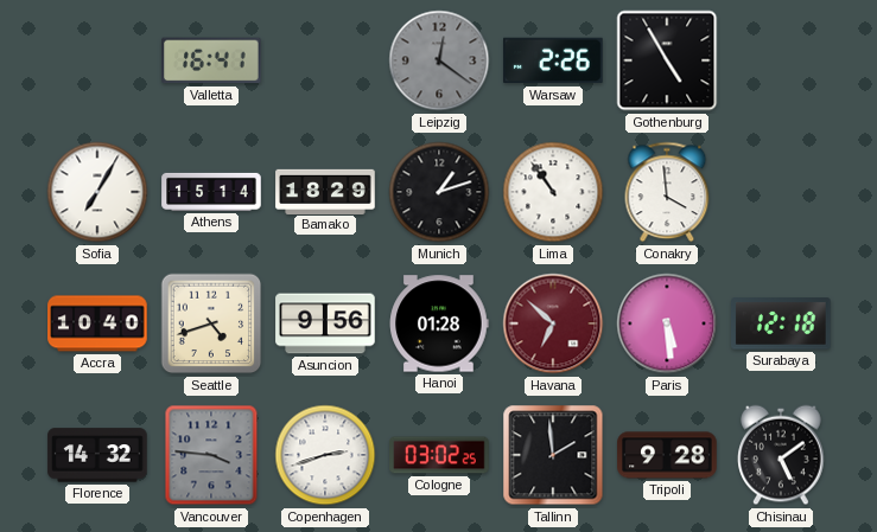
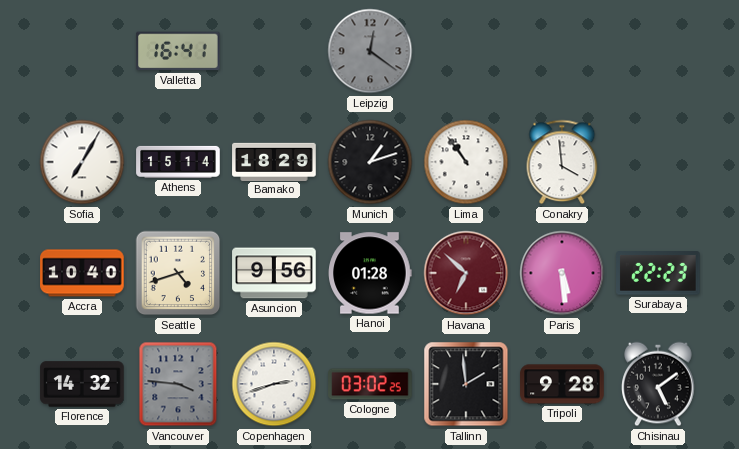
Warsaw: 2:26 -> none
Gothenburg: 4:55 -> none
Surabaya: 12:18 -> 22:23
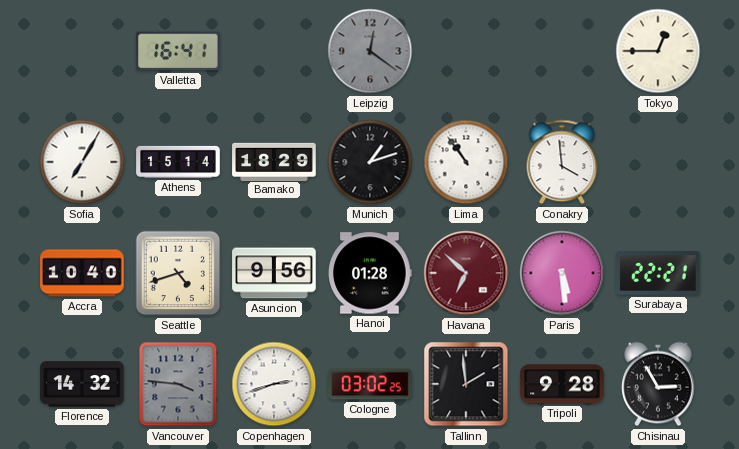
Tokyo: none -> 12:45
Surabaya: 22:23 -> 22:21
Chisinau: 5:09 -> 2:55
